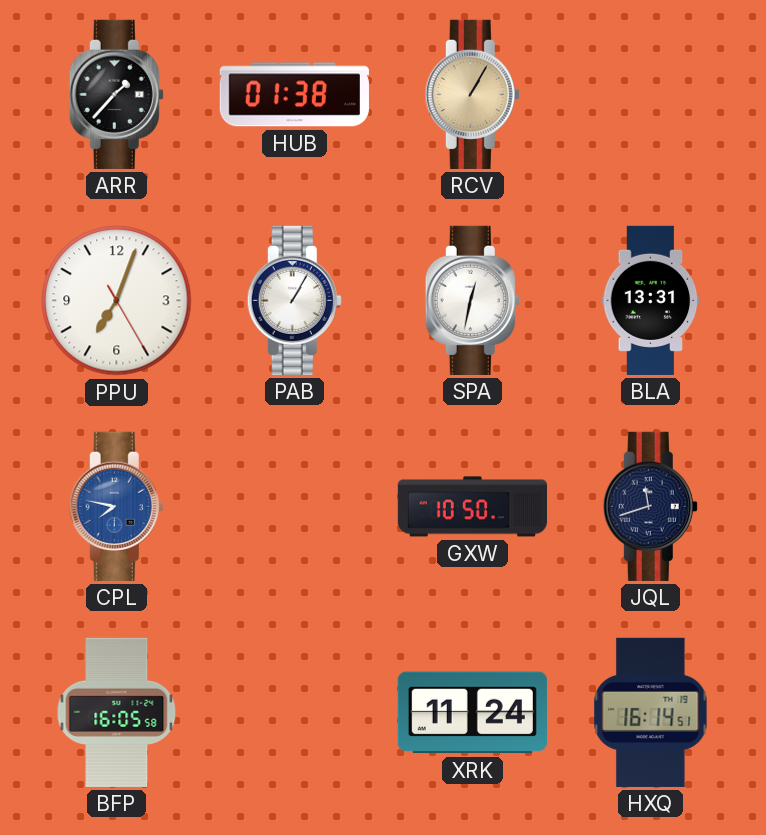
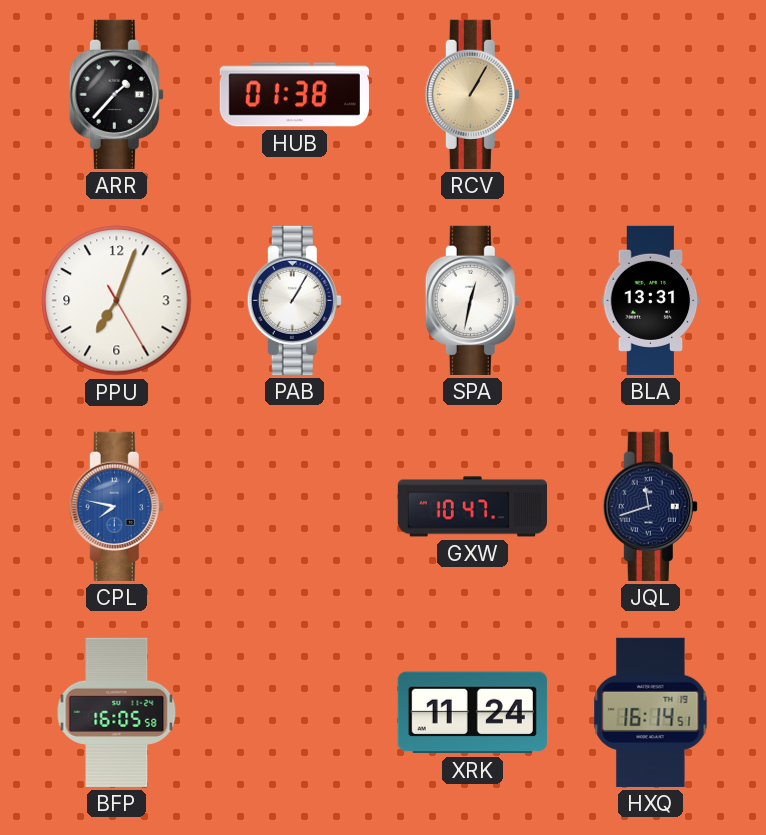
GXW: 10:50 -> 10:47
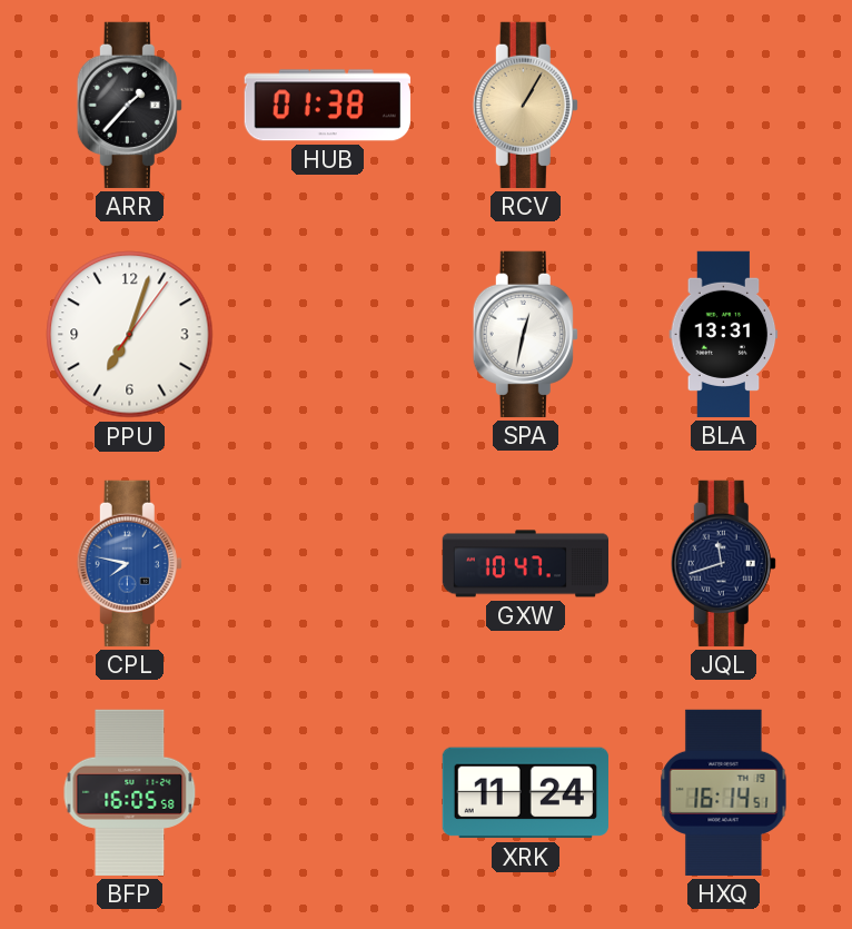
PPU: 7:03:25 -> 7:03:06
PAB: 1:05 -> none
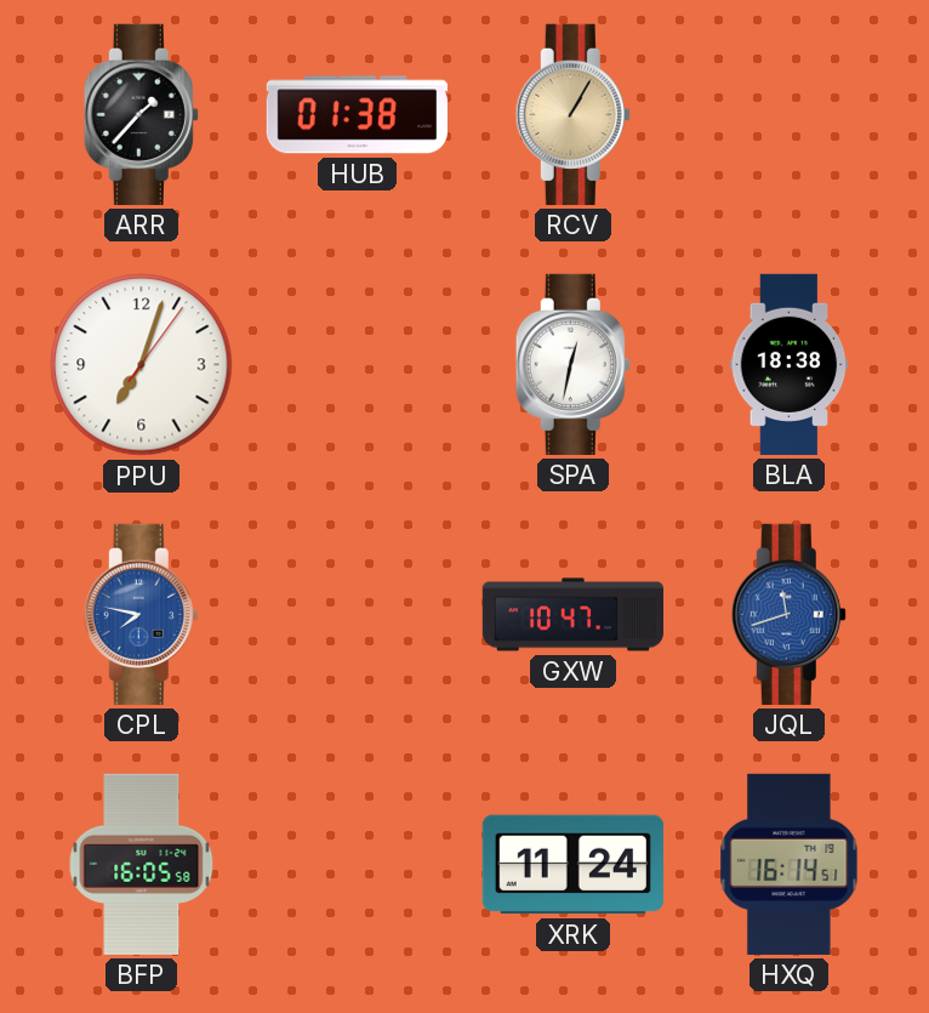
BLA: 13:31 -> 18:38
JQL dial: navy -> blue
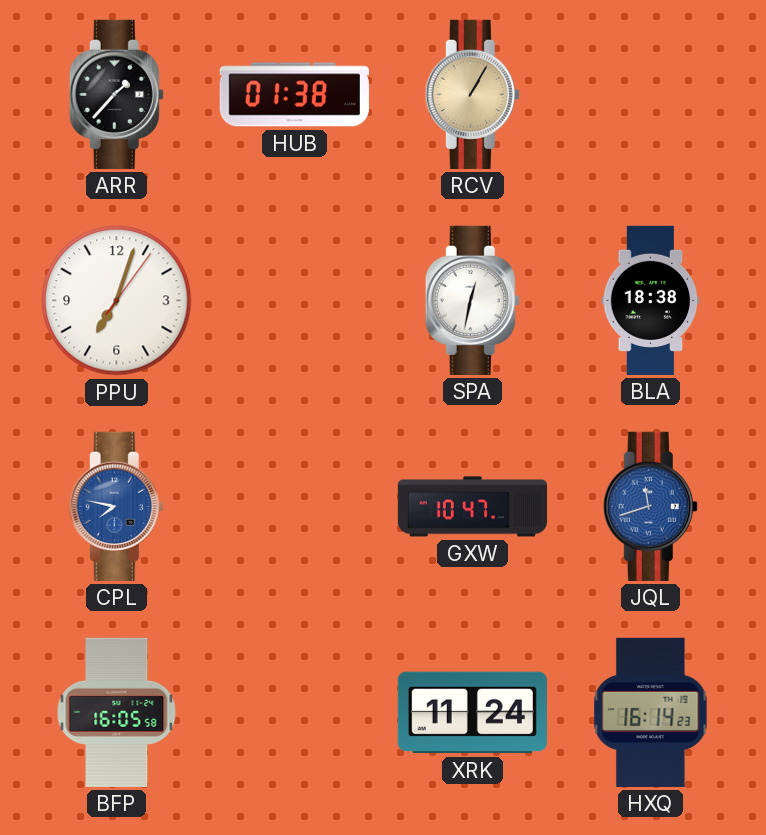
HXQ: 16:14:51 -> 16:14:23
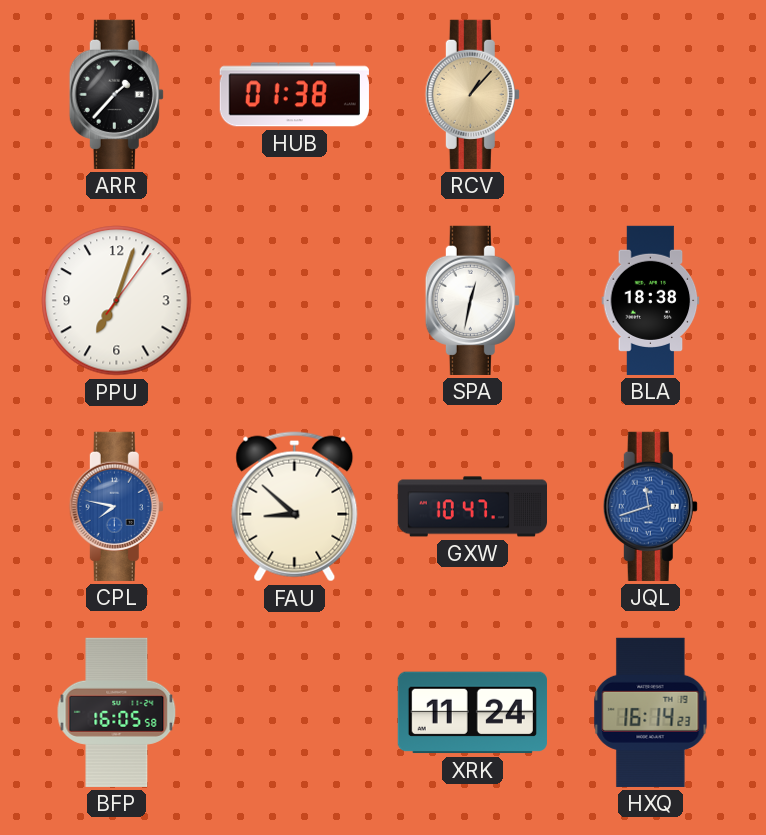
RCV: 1:05 -> 1:07
FAU: none -> 8:52
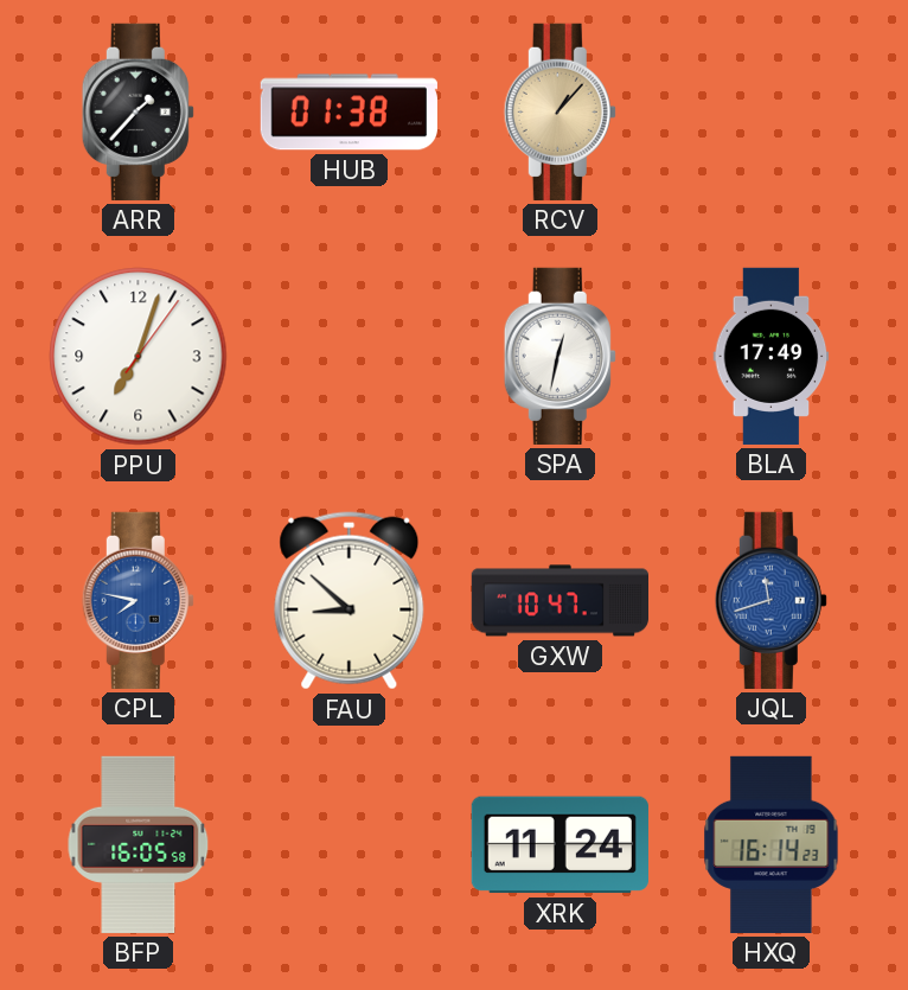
BLA: 18:38 -> 17:49
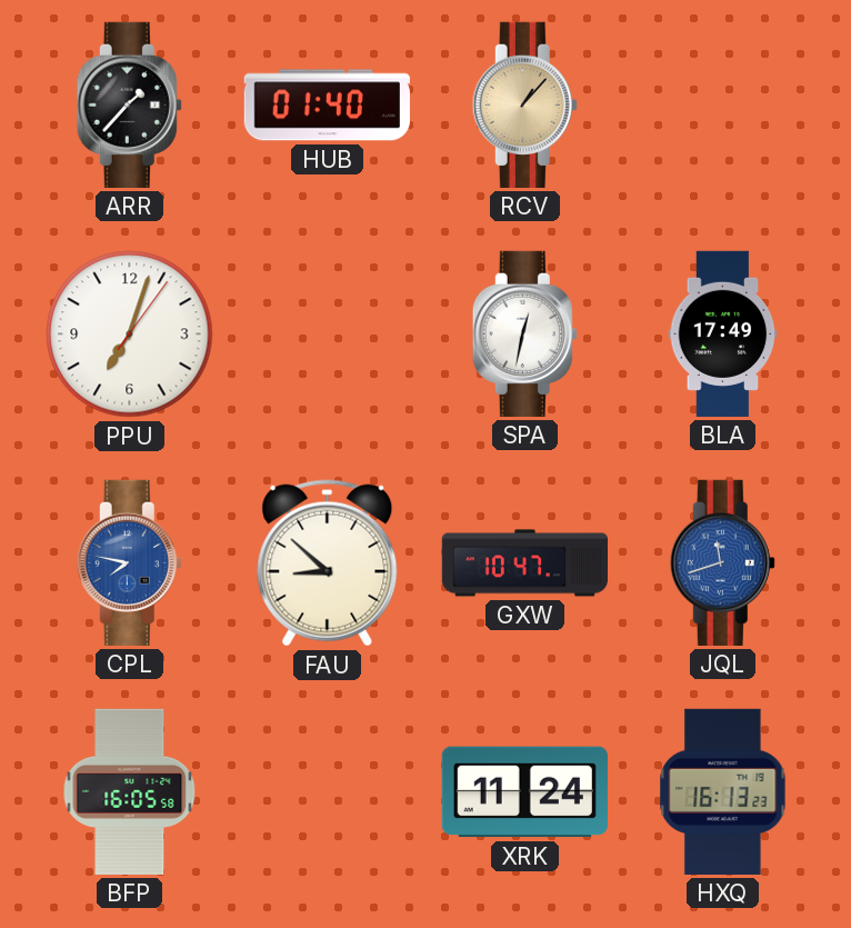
HUB: 01:38 -> 01:40
HXQ: 16:14 -> 16:13
